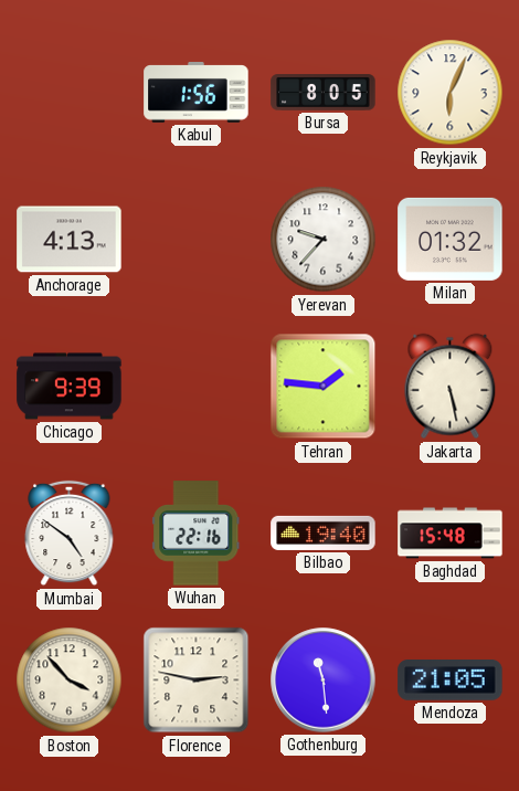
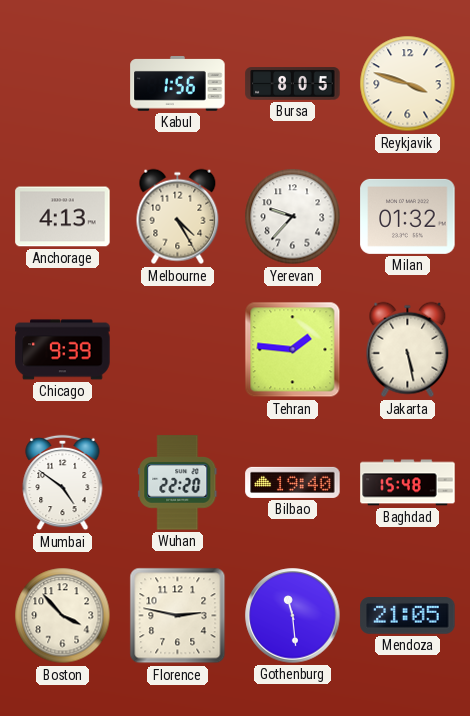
Reykjavik: 6:04 -> 3:48
Melbourne: none -> 4:25
Wuhan: 22:16 -> 22:20
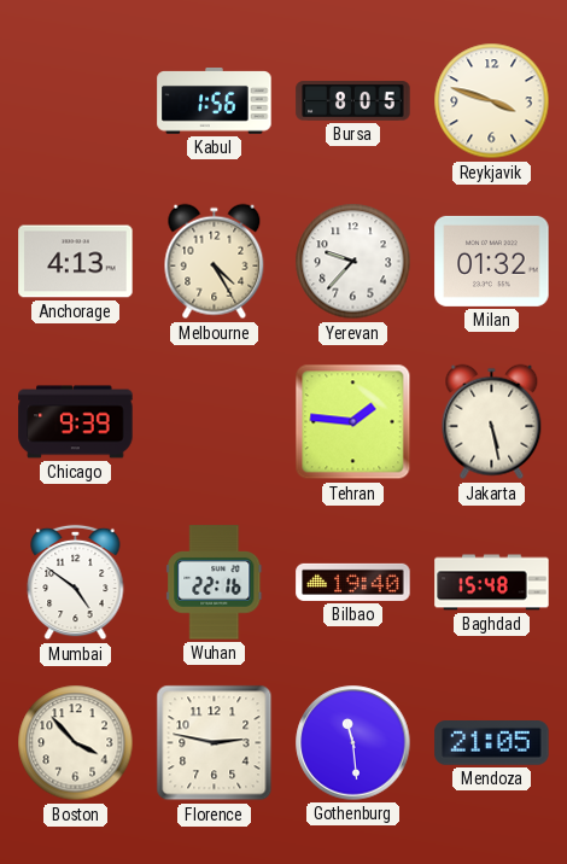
Wuhan: 22:20 -> 22:16
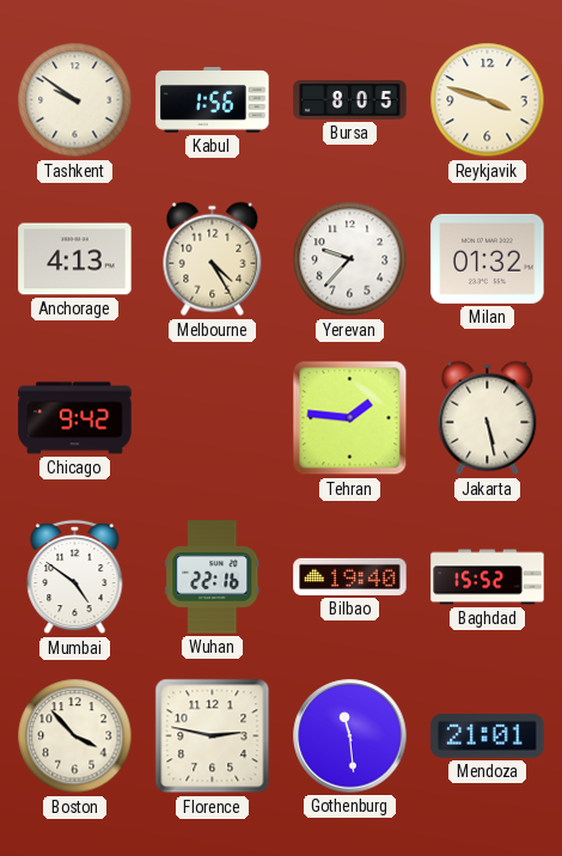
Tashkent: none -> 9:51
Chicago: 9:39 -> 9:42
Baghdad: 15:48 -> 15:52
Mendoza: 21:05 -> 21:01
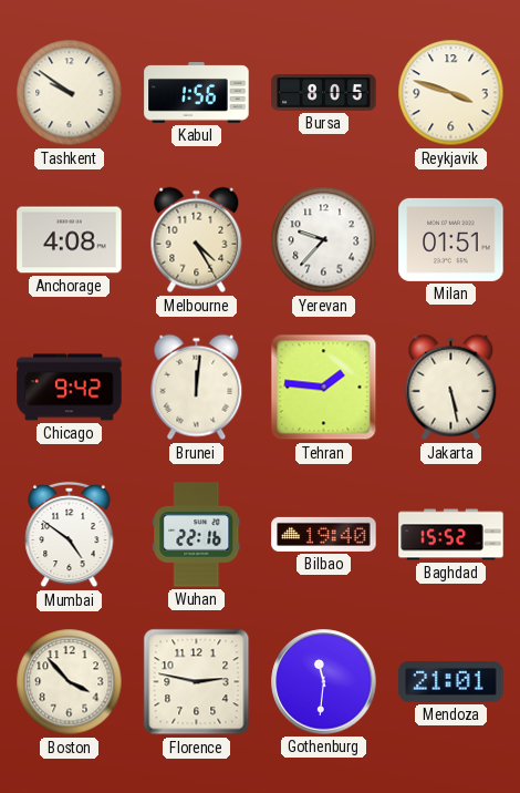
Anchorage: 4:13 -> 4:08
Milan: 01:32 -> 01:51
Brunei: none -> 12:01
Gothenburg: 11:29 -> 11:31
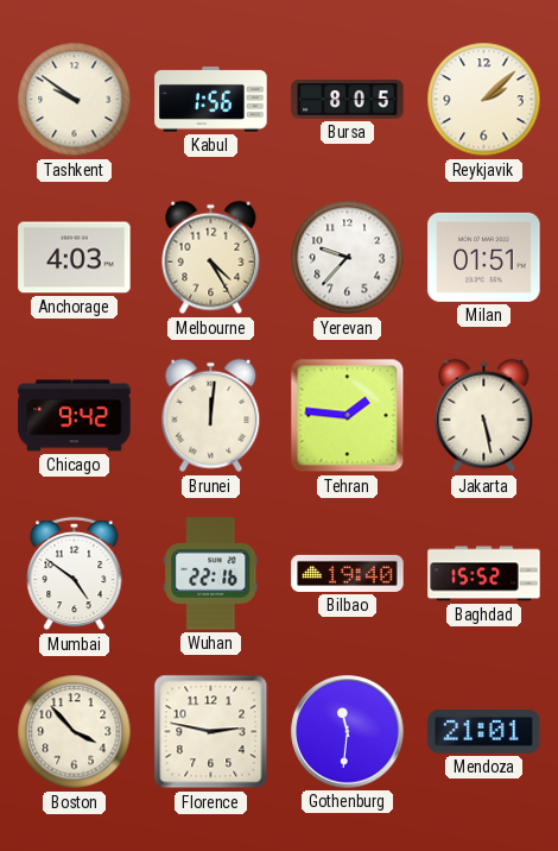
Reykjavik: 3:48 -> 2:08
Anchorage: 4:08 -> 4:03
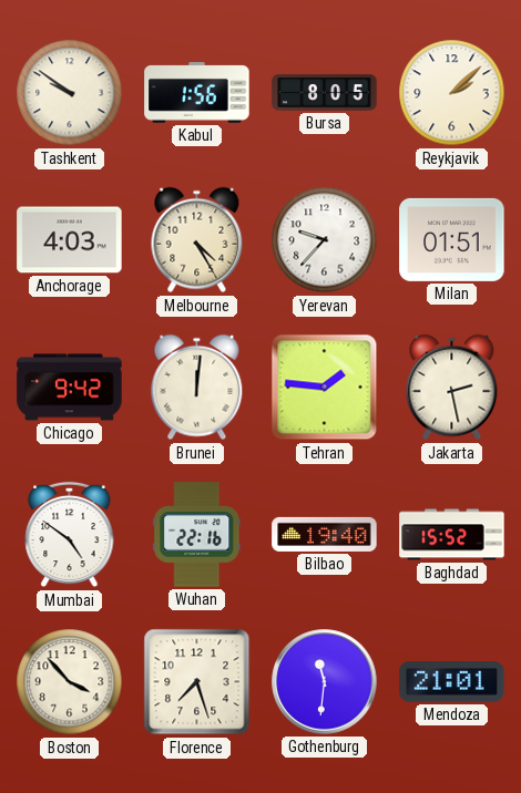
Jakarta: 5:28 -> 2:28
Florence: 2:47 -> 7:27
